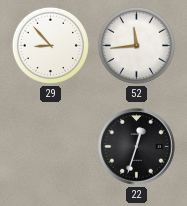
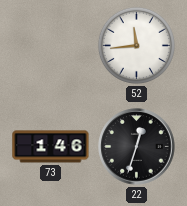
29: 8:53 -> none
73: none -> 1:46
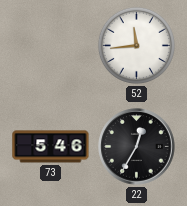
73: 1:46 -> 5:46
22: 12:33 -> 12:35
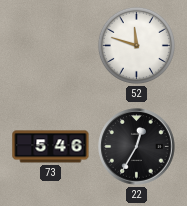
52: 11:44 -> 11:48
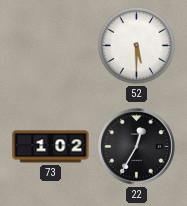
52: 11:48 -> 5:30
73: 5:46 -> 1:02
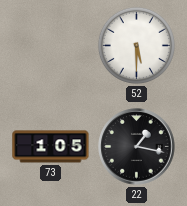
73: 1:02 -> 1:05
22: 12:35 -> 1:17
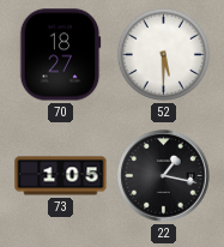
70: none -> 18:27
